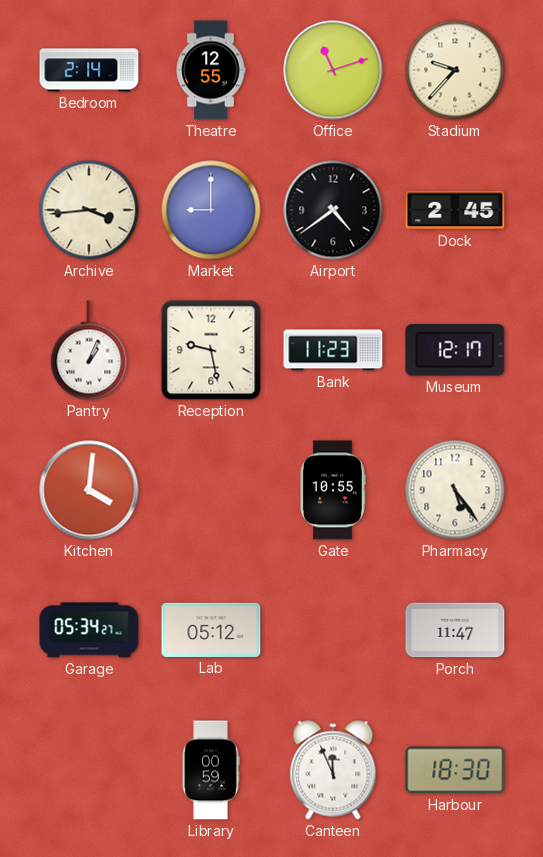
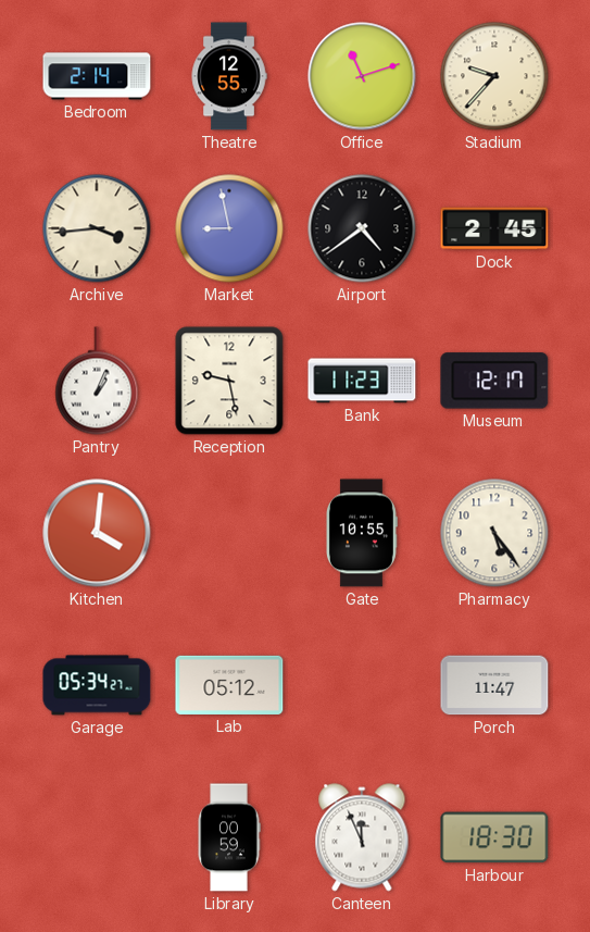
Market: 9:00 -> 8:58
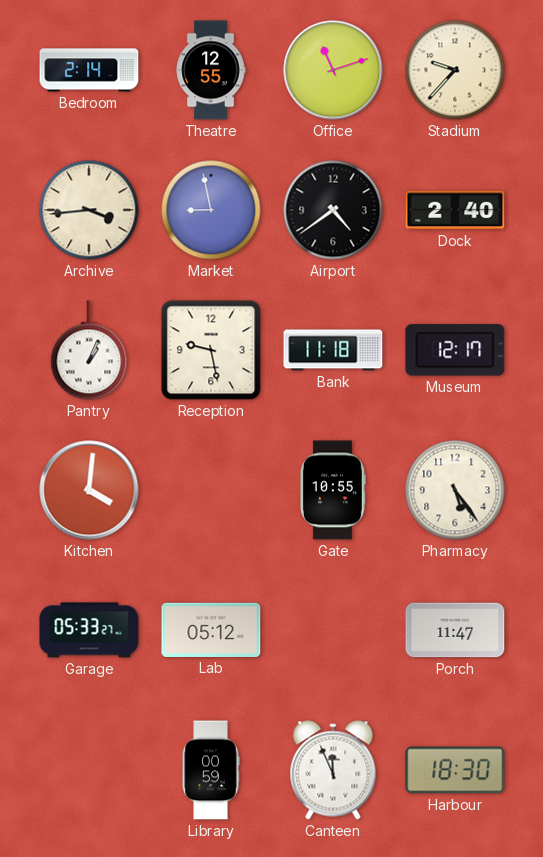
Dock: 2:45 -> 2:40
Bank: 11:23 -> 11:18
Garage: 05:34 -> 05:33
